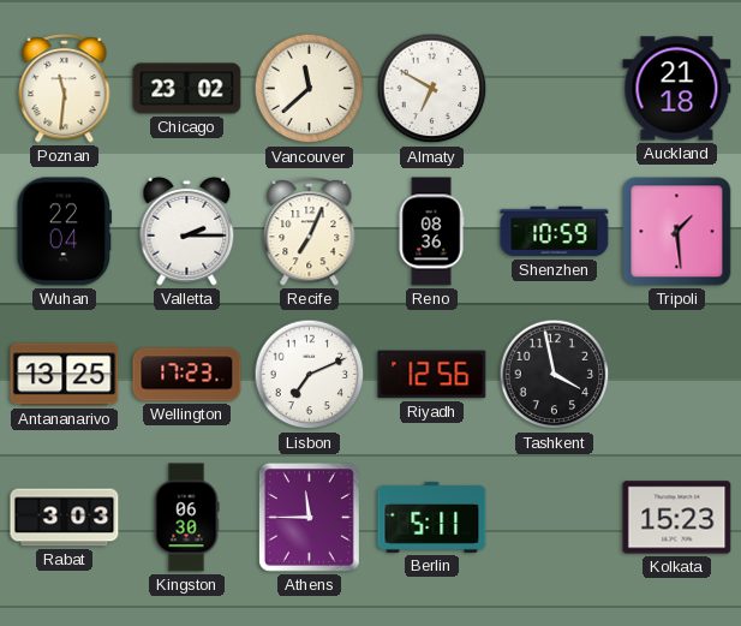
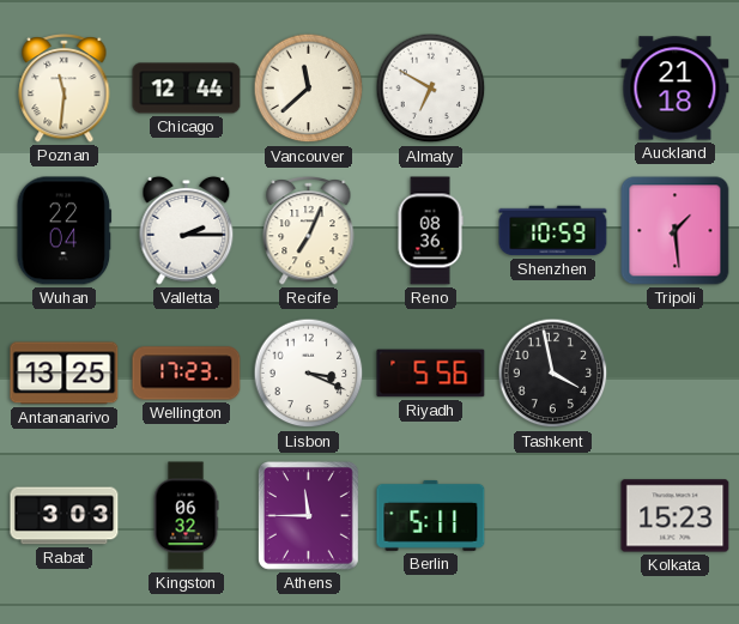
Chicago: 23:02 -> 12:44
Lisbon: 7:11 -> 3:19
Riyadh: 12:56 -> 5:56
Kingston: 06:30 -> 06:32
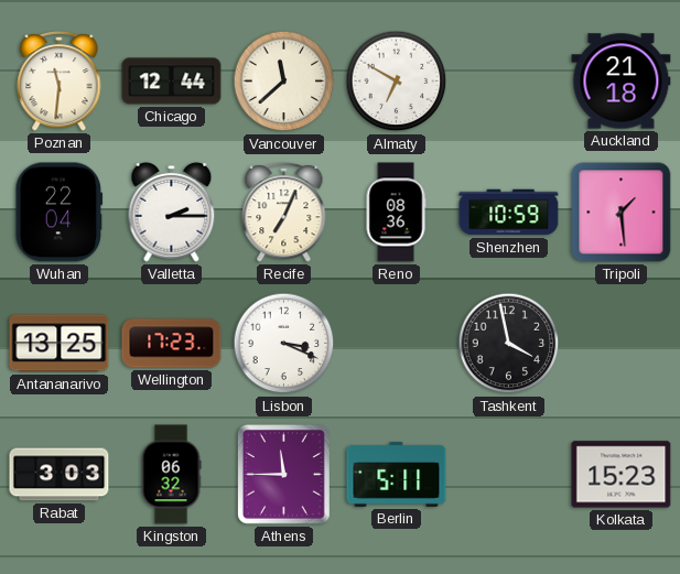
Riyadh: 5:56 -> none
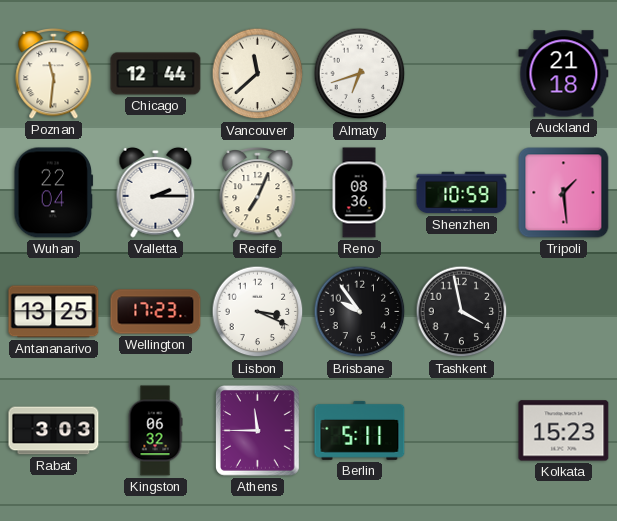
Almaty: 6:50 -> 6:42
Brisbane: none -> 9:54
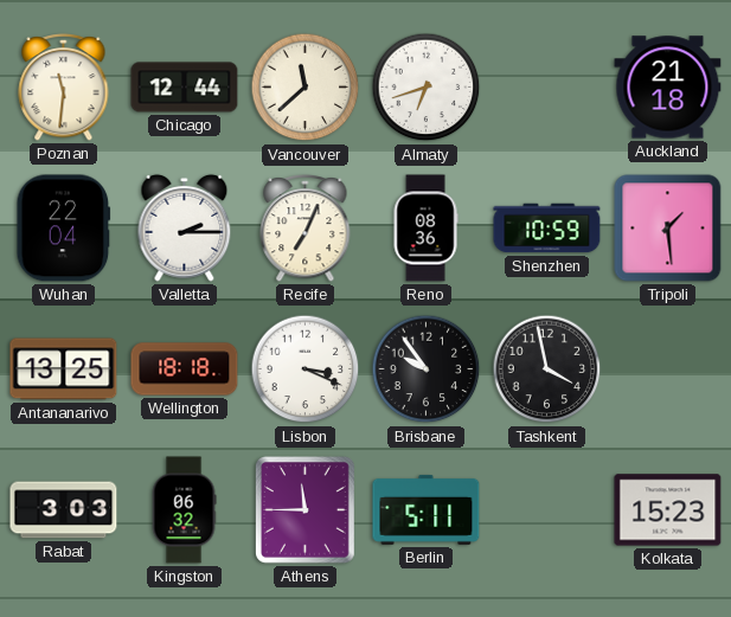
Wellington: 17:23 -> 18:18
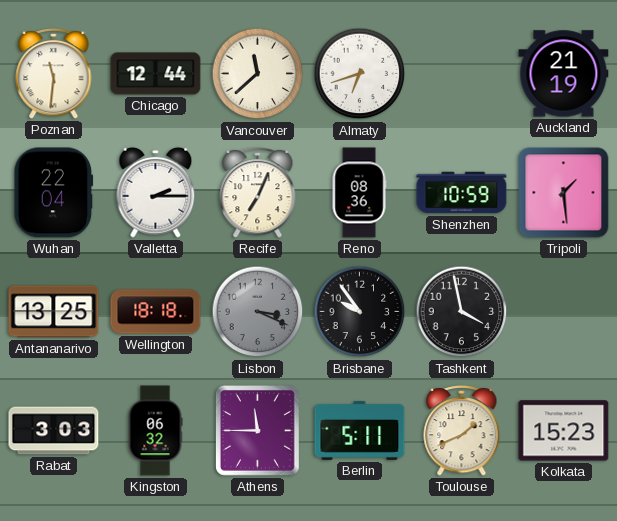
Auckland: 21:18 -> 21:19
Lisbon dial: white -> grey
Toulouse: none -> 1:41
